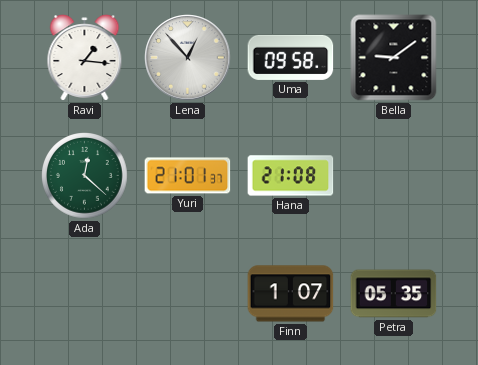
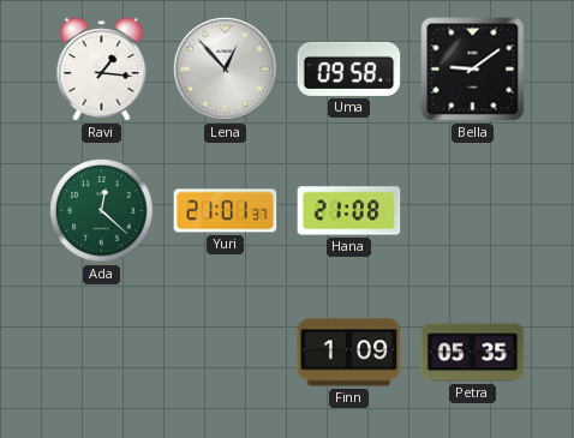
Finn: 1:07 -> 1:09
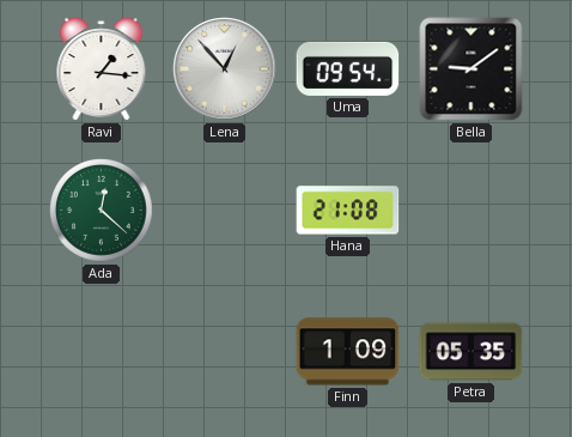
Uma: 09:58 -> 09:54
Yuri: 21:01 -> none
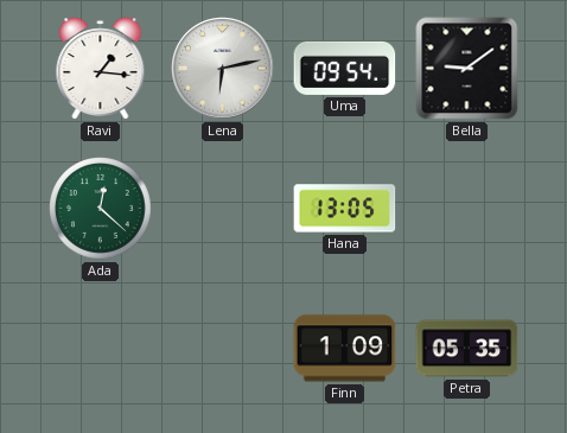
Lena: 12:53 -> 6:13
Hana: 21:08 -> 13:05
